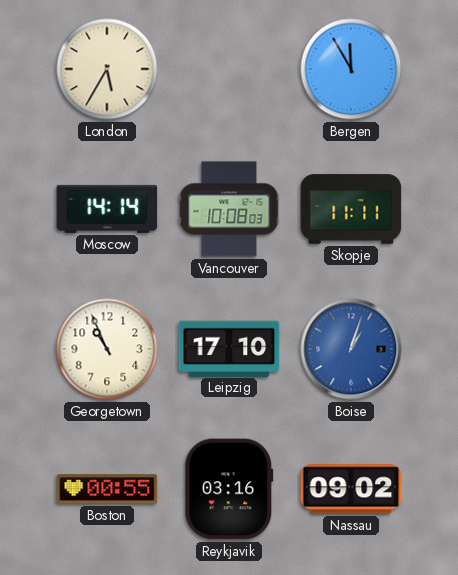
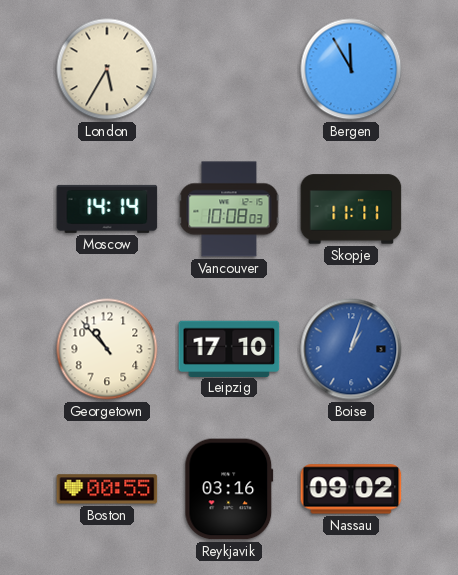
Georgetown: 10:56 -> 10:53
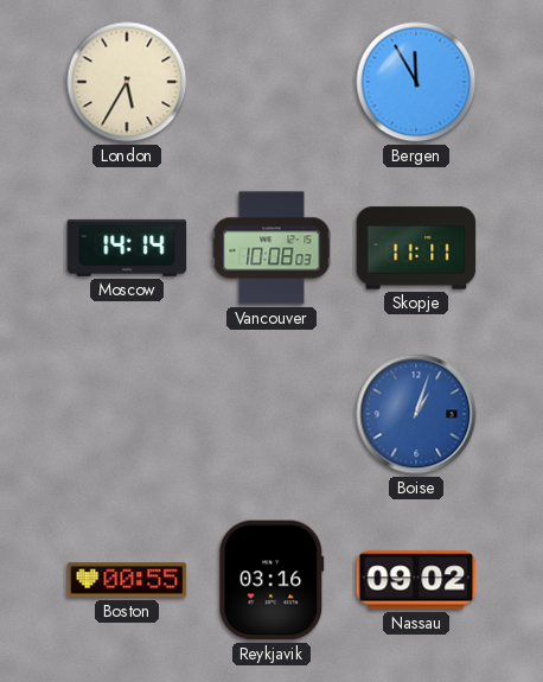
Georgetown: 10:53 -> none
Leipzig: 17:10 -> none
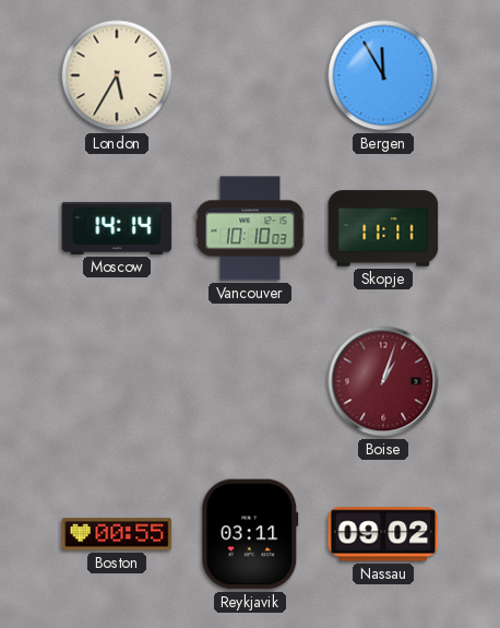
Vancouver: 10:08 -> 10:10
Boise dial: blue -> burgundy
Reykjavik: 03:16 -> 03:11
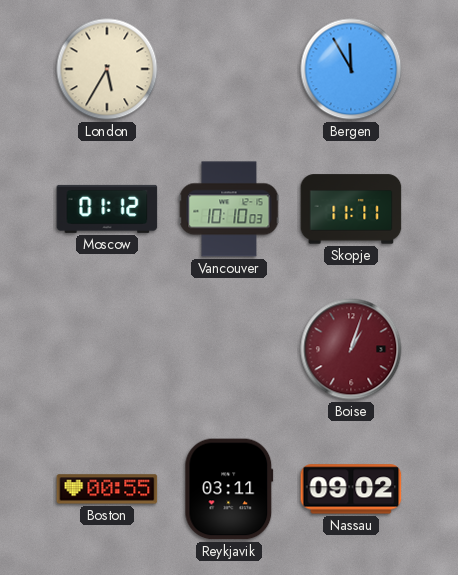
Moscow: 14:14 -> 01:12
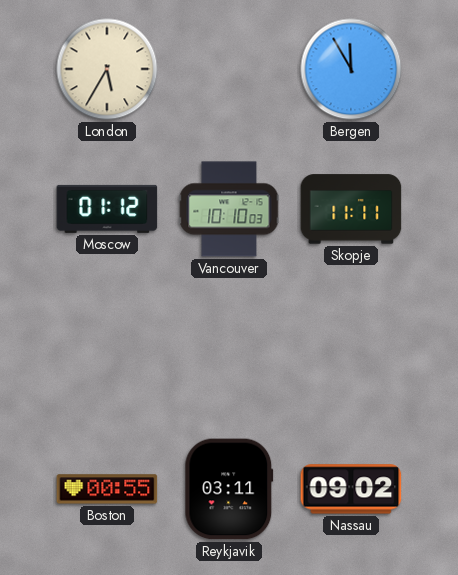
Boise: 1:03 -> none
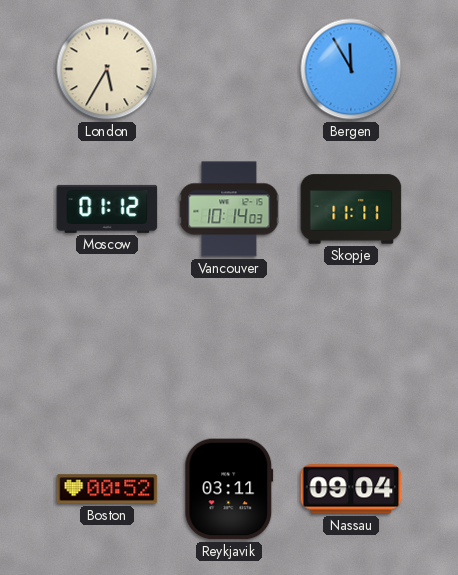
Vancouver: 10:10 -> 10:14
Boston: 00:55 -> 00:52
Nassau: 09:02 -> 09:04
